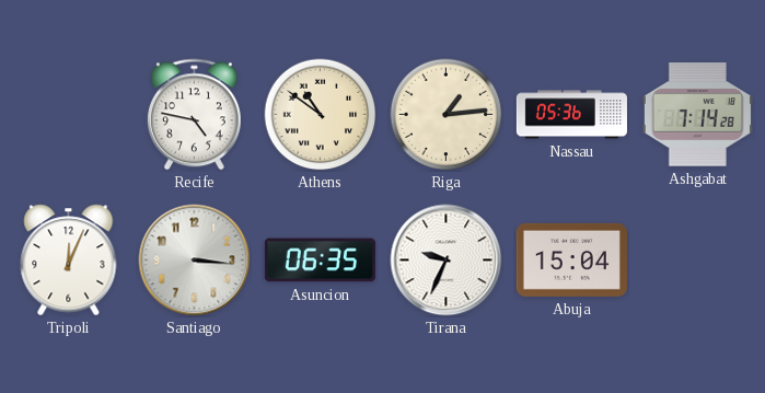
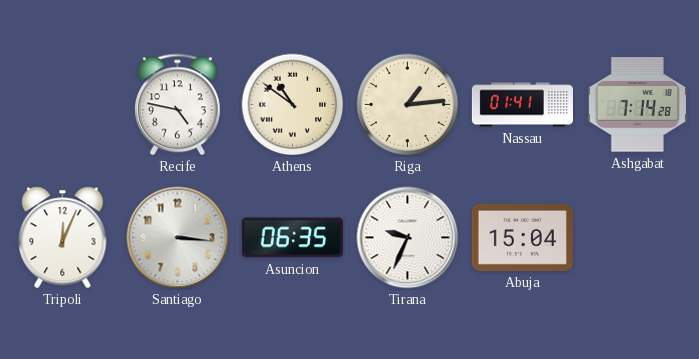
Nassau: 05:36 -> 01:41
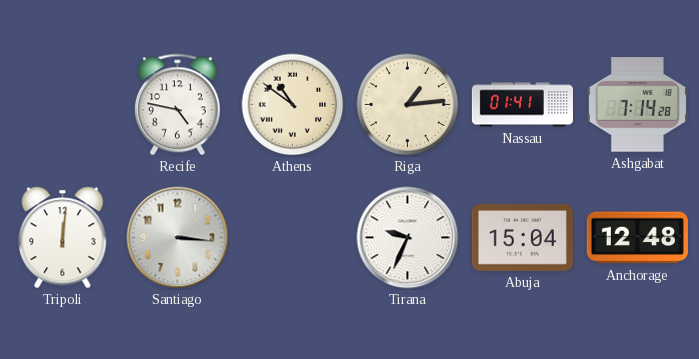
Tripoli: 12:04 -> 12:01
Asuncion: 06:35 -> none
Anchorage: none -> 12:48
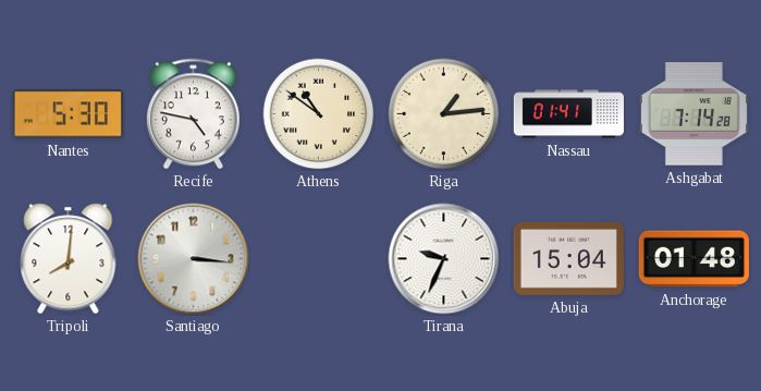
Nantes: none -> 5:30
Tripoli: 12:01 -> 8:01
Anchorage: 12:48 -> 01:48
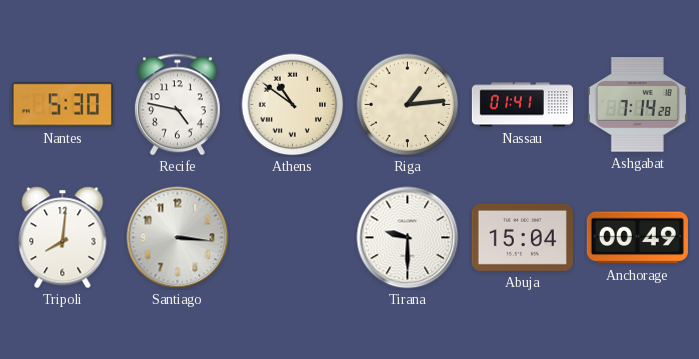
Tirana: 9:34 -> 9:30
Anchorage: 01:48 -> 00:49
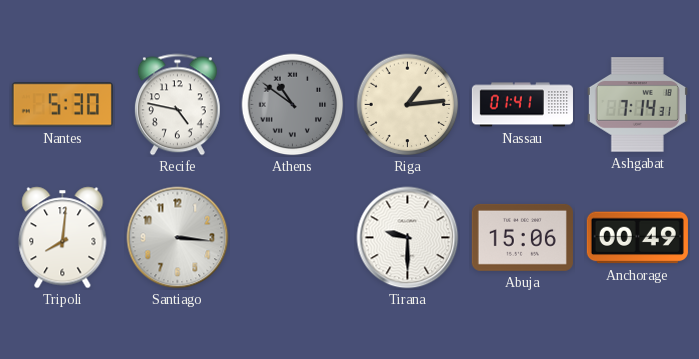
Athens dial: cream -> grey
Ashgabat: 7:14:28 -> 7:14:31
Abuja: 15:04 -> 15:06
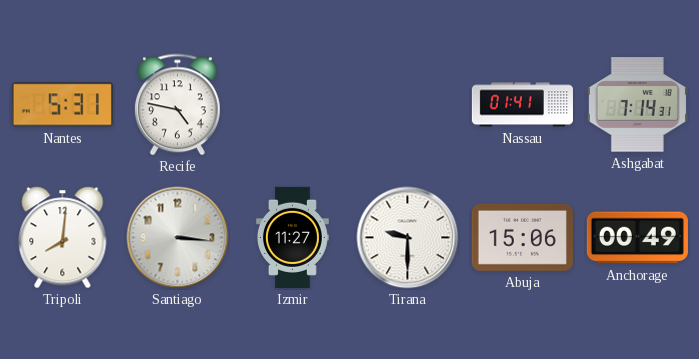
Nantes: 5:30 -> 5:31
Athens: 10:51 -> none
Riga: 1:14 -> none
Izmir: none -> 11:27
